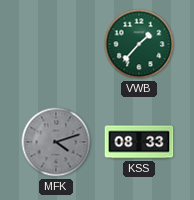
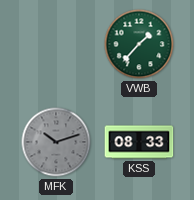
MFK: 4:12 -> 10:12
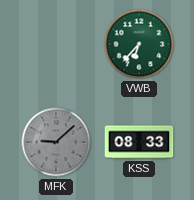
VWB: 1:37 -> 6:37
MFK: 10:12 -> 9:08
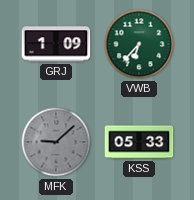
GRJ: none -> 1:09
KSS: 08:33 -> 05:33
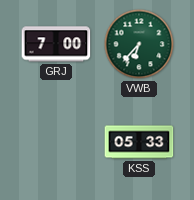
GRJ: 1:09 -> 7:00
MFK: 9:08 -> none
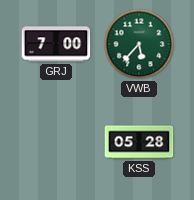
VWB: 6:37 -> 5:37
KSS: 05:33 -> 05:28
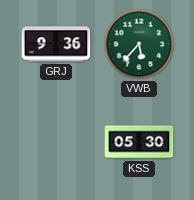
GRJ: 7:00 -> 9:36
KSS: 05:28 -> 05:30
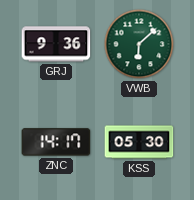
VWB: 5:37 -> 6:08
ZNC: none -> 14:17
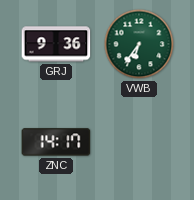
VWB: 6:08 -> 6:36
KSS: 05:30 -> none
